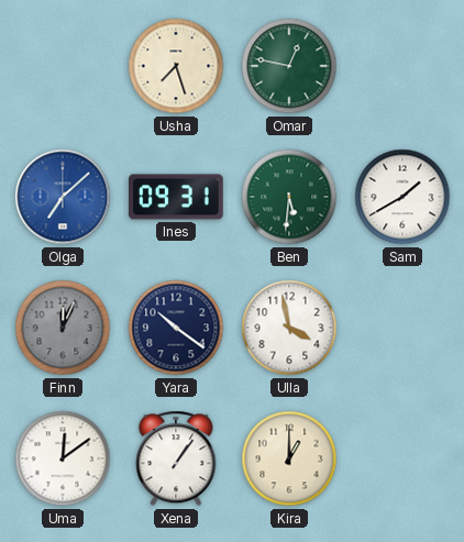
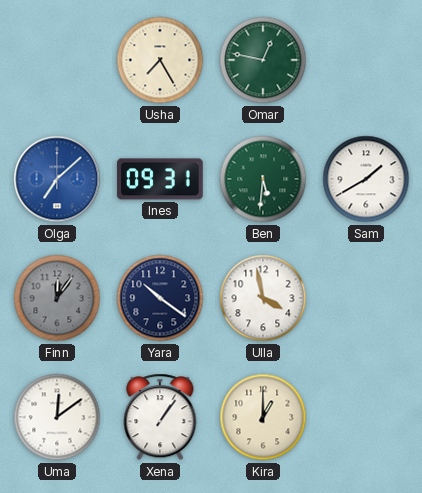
Usha: 7:27 -> 7:25
Finn: 12:04 -> 12:06
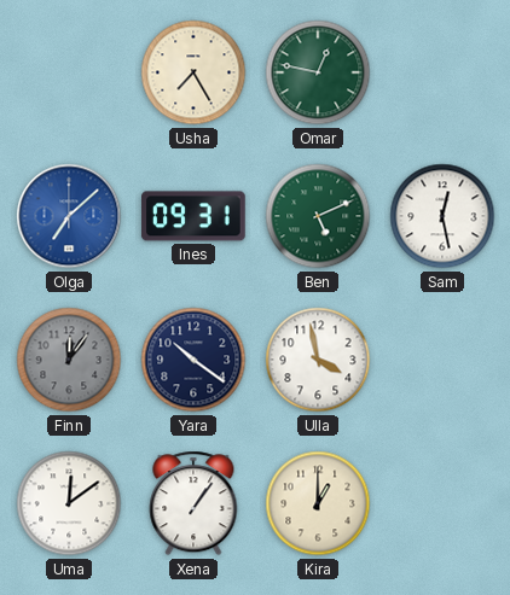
Ben: 5:31 -> 5:11
Sam: 1:40 -> 12:28
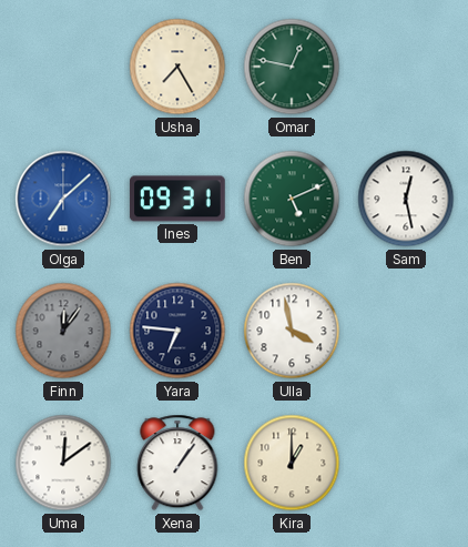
Yara: 10:21 -> 6:46
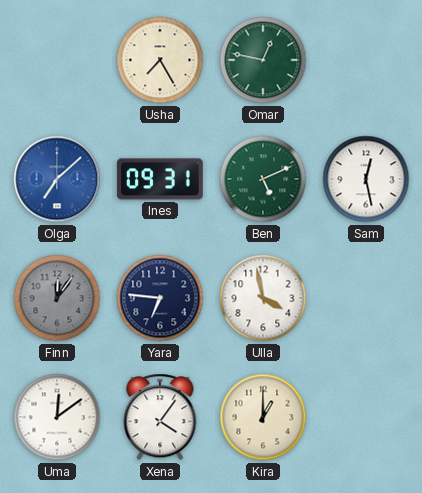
Xena: 1:06 -> 4:06
